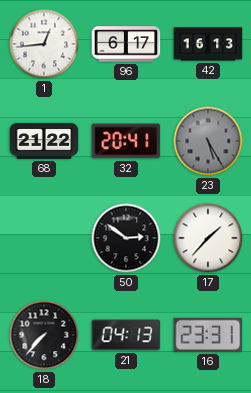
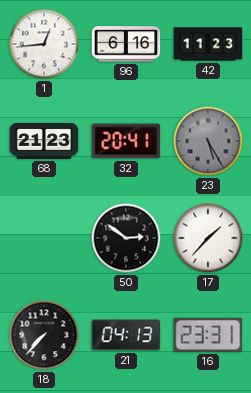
96: 6:17 -> 6:16
42: 16:13 -> 11:23
68: 21:22 -> 21:23
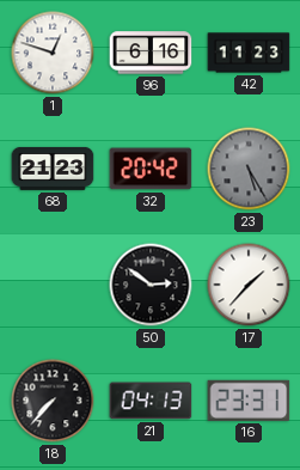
1: 12:44 -> 12:48
32: 20:41 -> 20:42
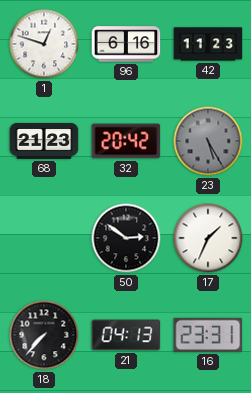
17: 1:37 -> 1:34
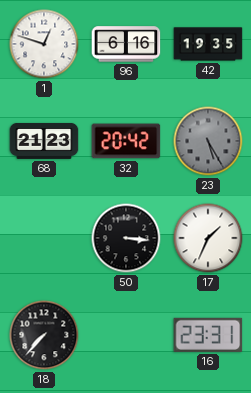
42: 11:23 -> 19:35
50: 2:51 -> 3:16
21: 04:13 -> none
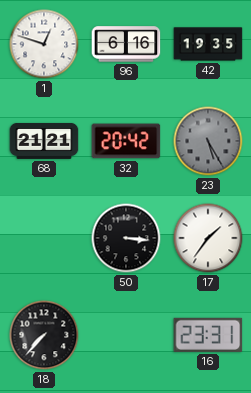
68: 21:23 -> 21:21
17: 1:34 -> 1:36
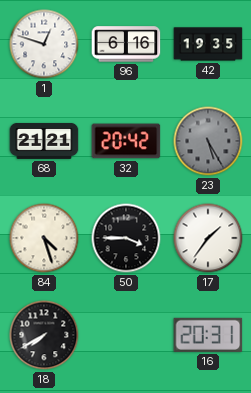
84: none -> 4:27
50: 3:16 -> 3:45
18: 7:37 -> 7:40
16: 23:31 -> 20:31
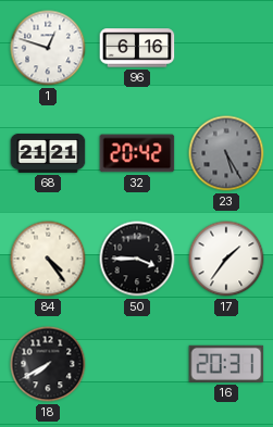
42: 19:35 -> none
84: 4:27 -> 4:24
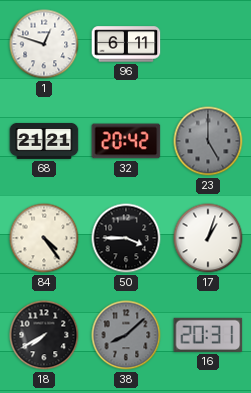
96: 6:16 -> 6:11
23: 5:25 -> 5:00
17: 1:36 -> 1:03
38: none -> 8:08
